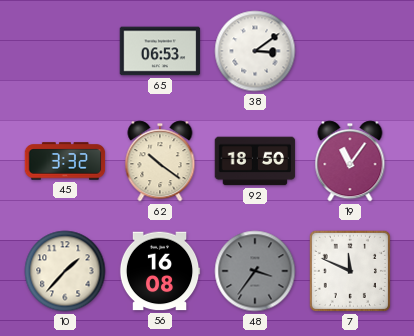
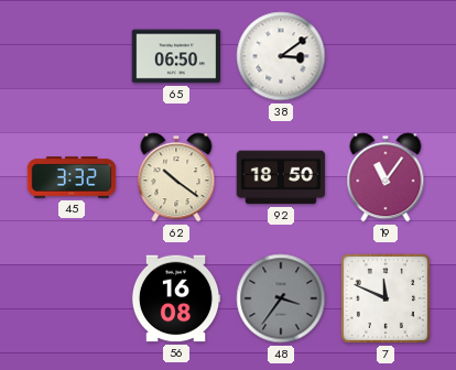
65: 06:53 -> 06:50
10: 1:37 -> none
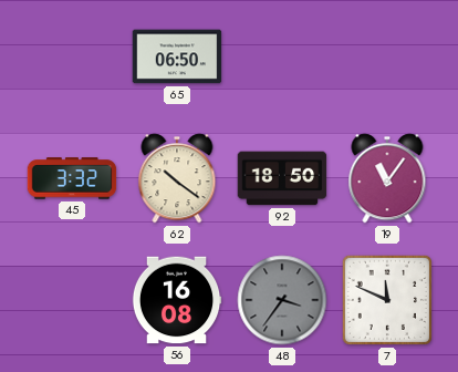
38: 3:09 -> none
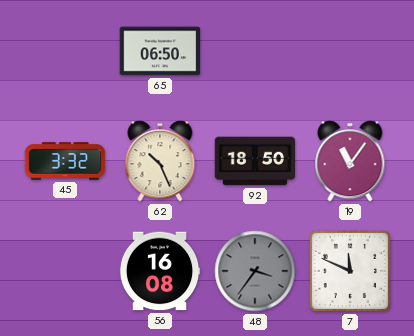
62: 10:21 -> 10:26
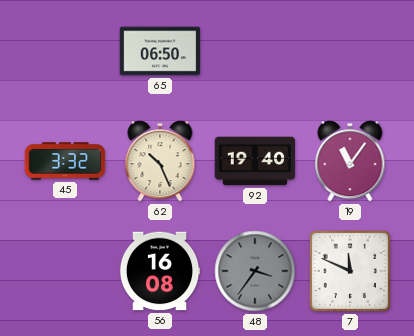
92: 18:50 -> 19:40
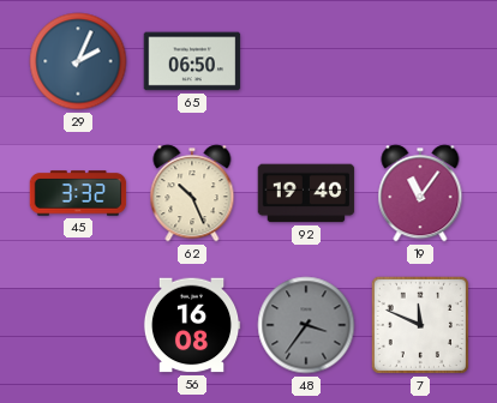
29: none -> 2:04
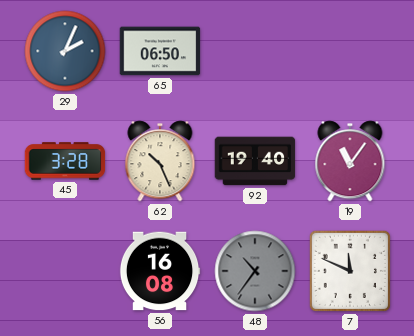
45: 3:32 -> 3:28
48: 3:36 -> 10:36
